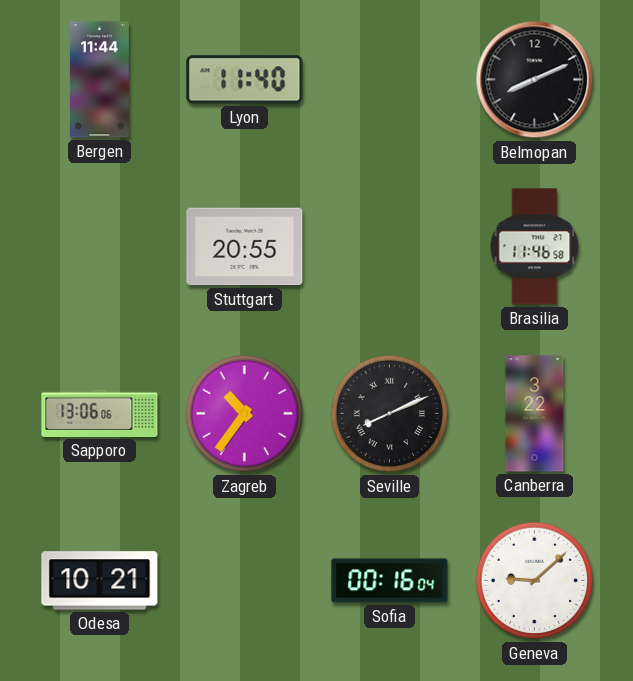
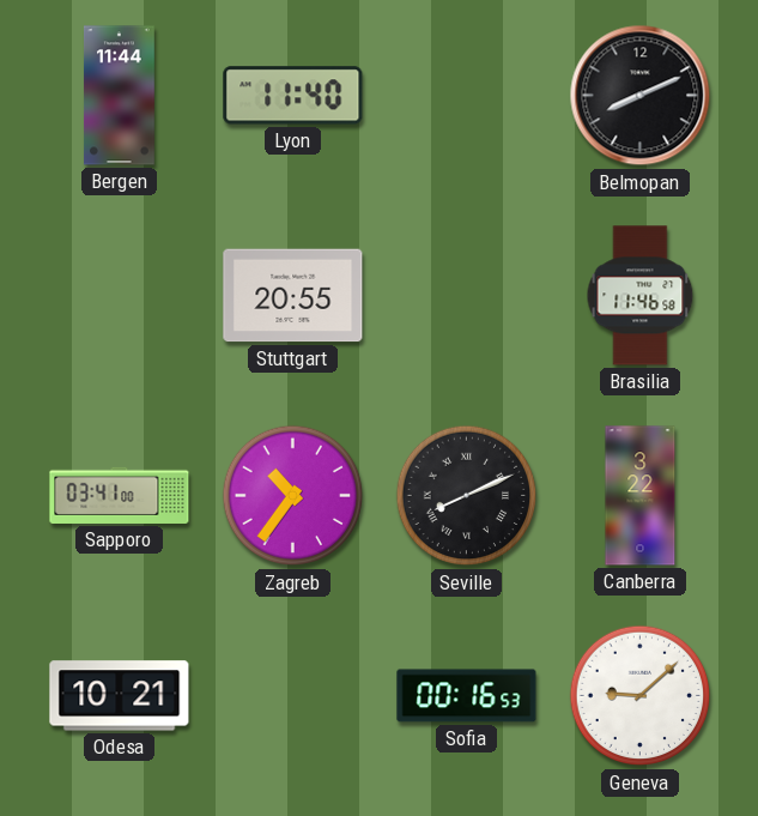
Sapporo: 13:06 -> 03:41
Sofia: 00:16:04 -> 00:16:53
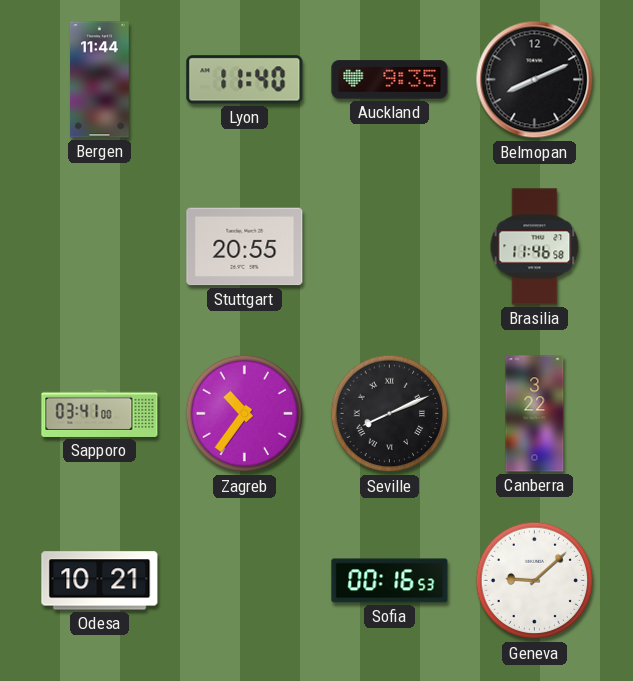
Auckland: none -> 9:35
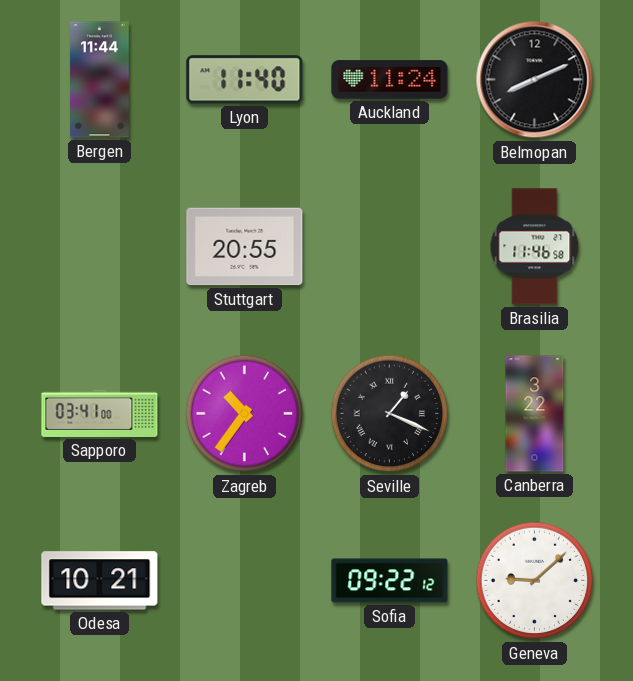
Auckland: 9:35 -> 11:24
Seville: 8:11 -> 1:19
Sofia: 00:16 -> 09:22
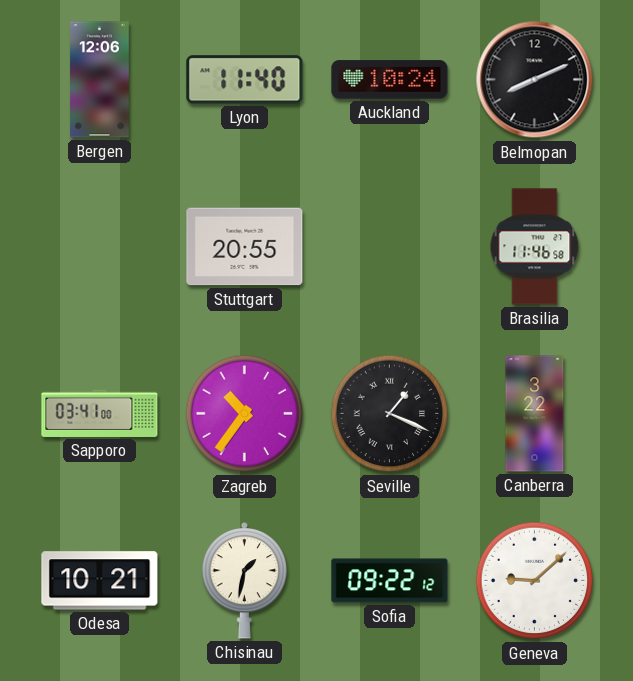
Bergen: 11:44 -> 12:06
Auckland: 11:24 -> 10:24
Chisinau: none -> 1:32
